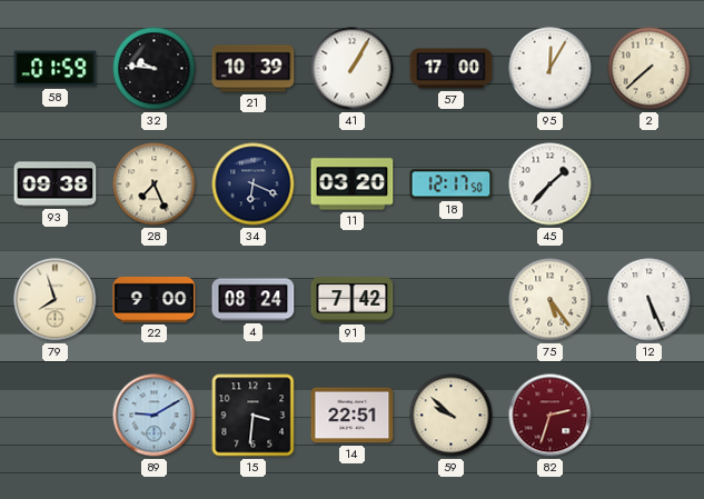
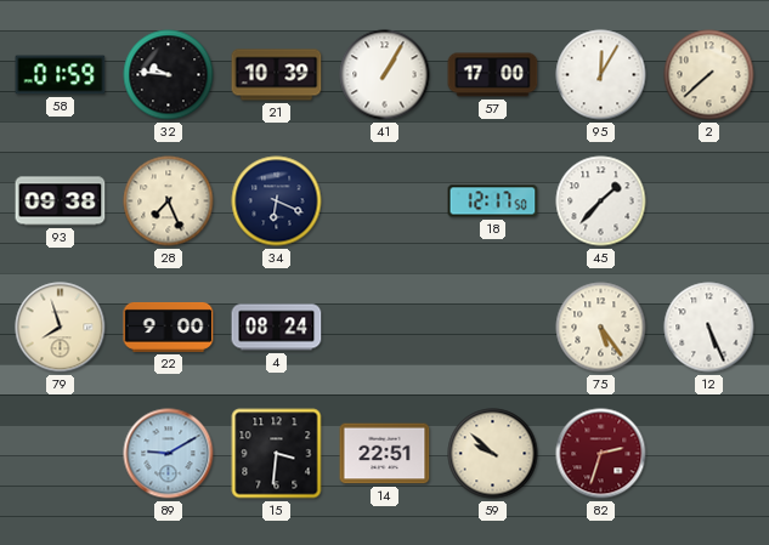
11: 03:20 -> none
91: 7:42 -> none
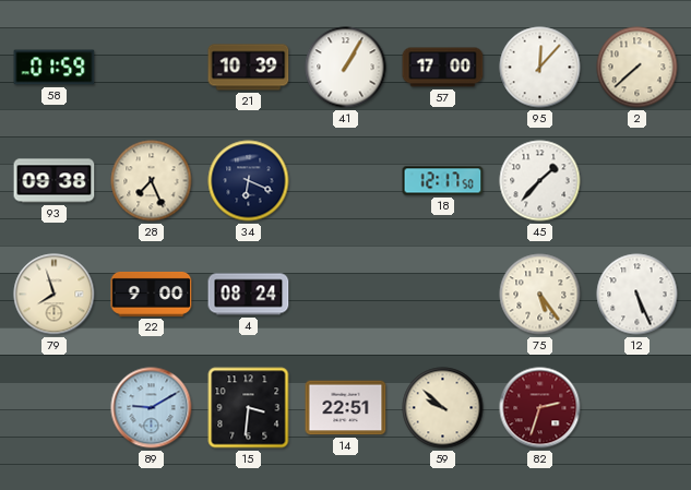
32: 9:46 -> none
95: 12:05 -> 12:07
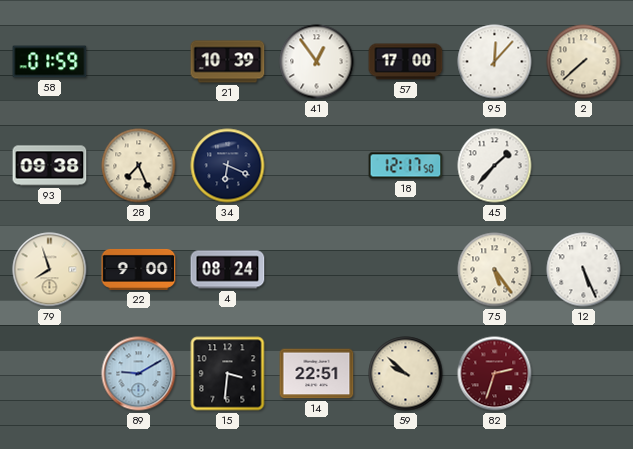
41: 1:05 -> 12:54
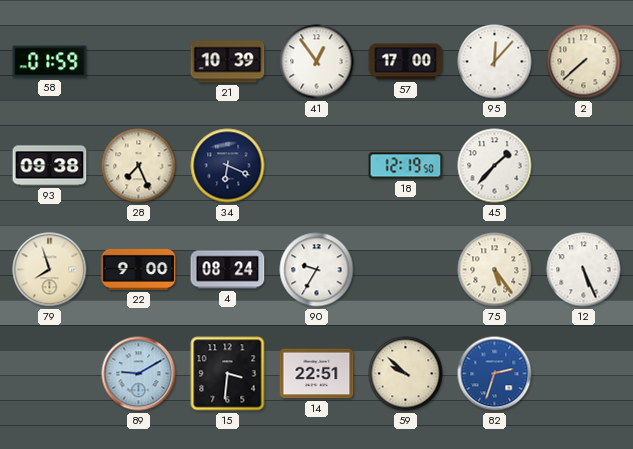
18: 12:17 -> 12:19
90: none -> 9:35
82 dial: burgundy -> blue
